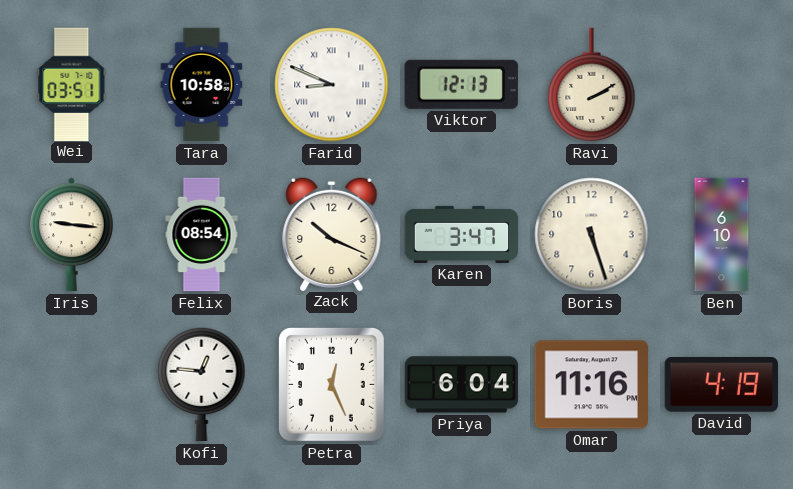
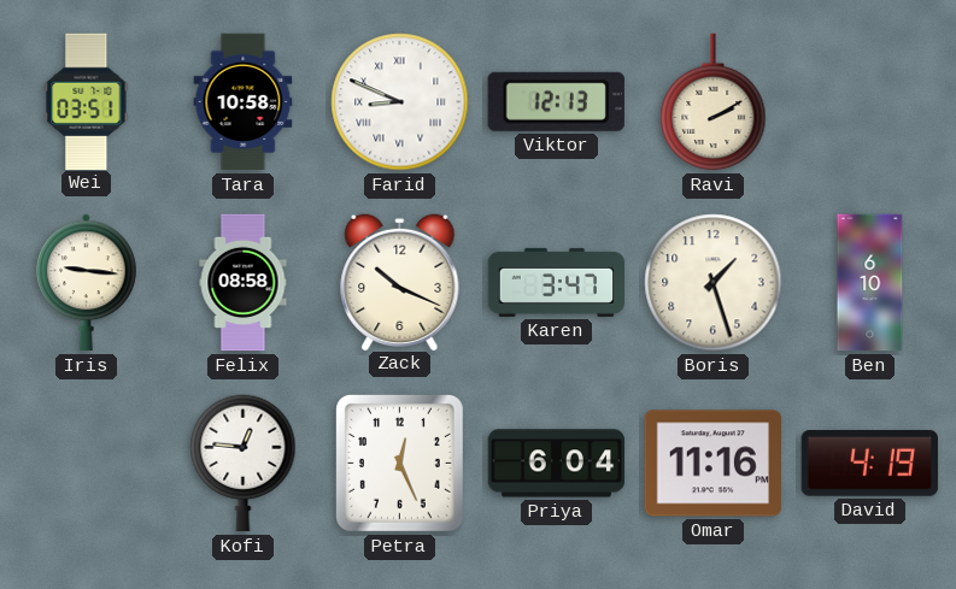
Felix: 08:54 -> 08:58
Boris: 5:27 -> 1:27
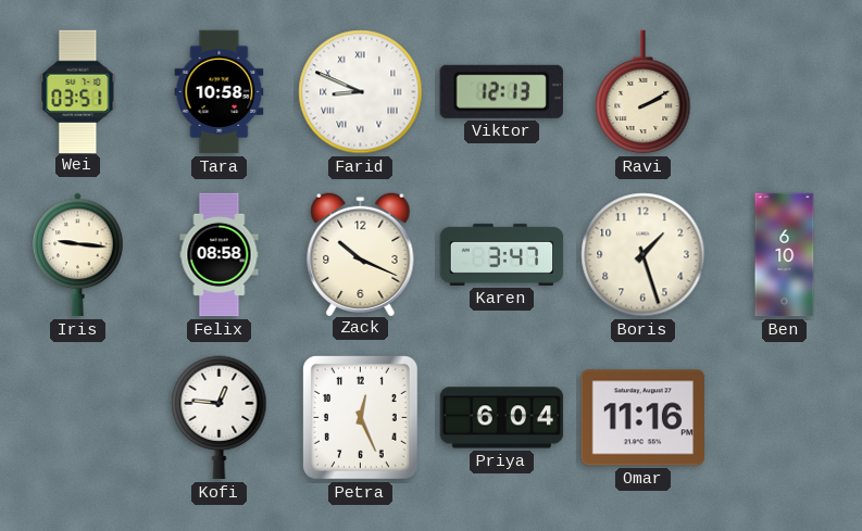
David: 4:19 -> none
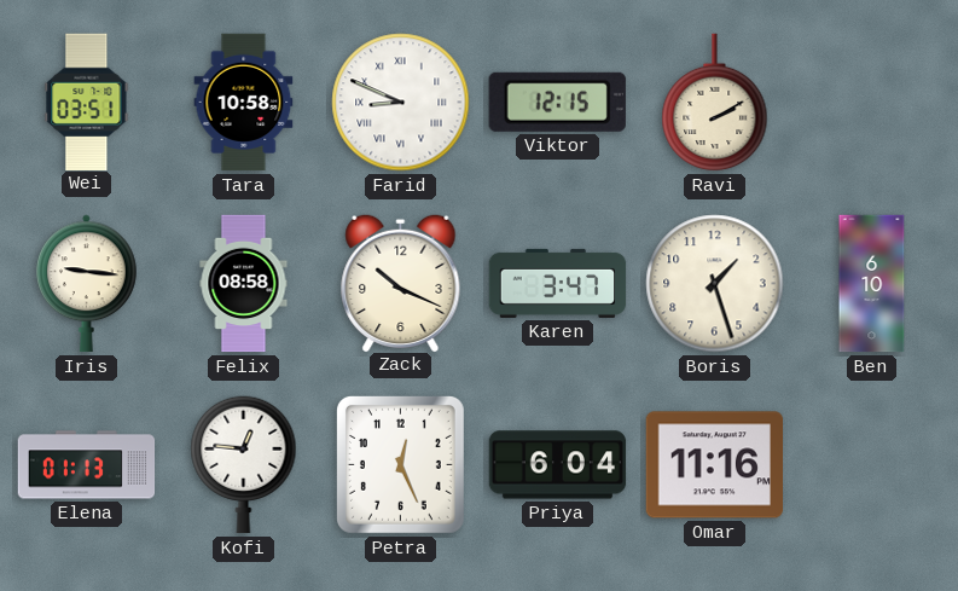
Viktor: 12:13 -> 12:15
Elena: none -> 01:13
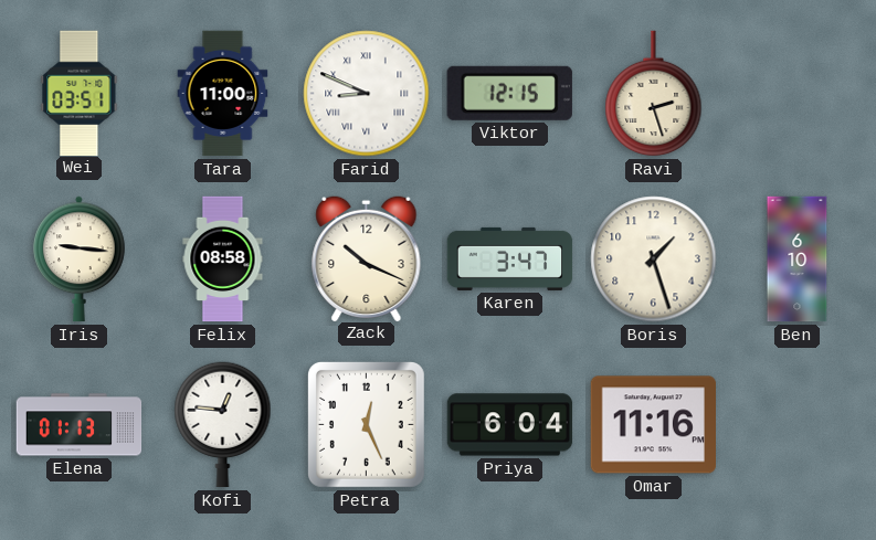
Tara: 10:58 -> 11:00
Ravi: 2:10 -> 2:27
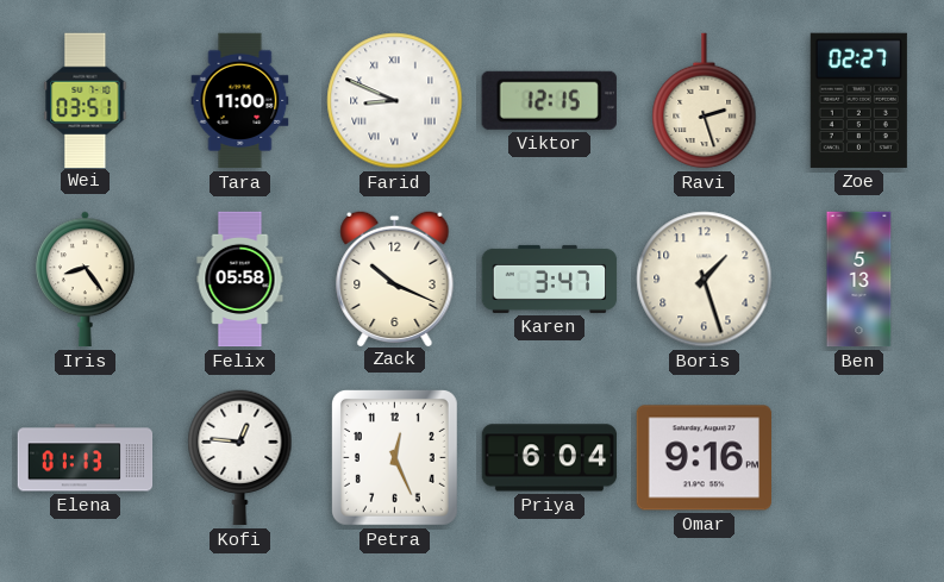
Zoe: none -> 02:27
Iris: 9:16 -> 8:24
Felix: 08:58 -> 05:58
Ben: 6:10 -> 5:13
Omar: 11:16 -> 9:16
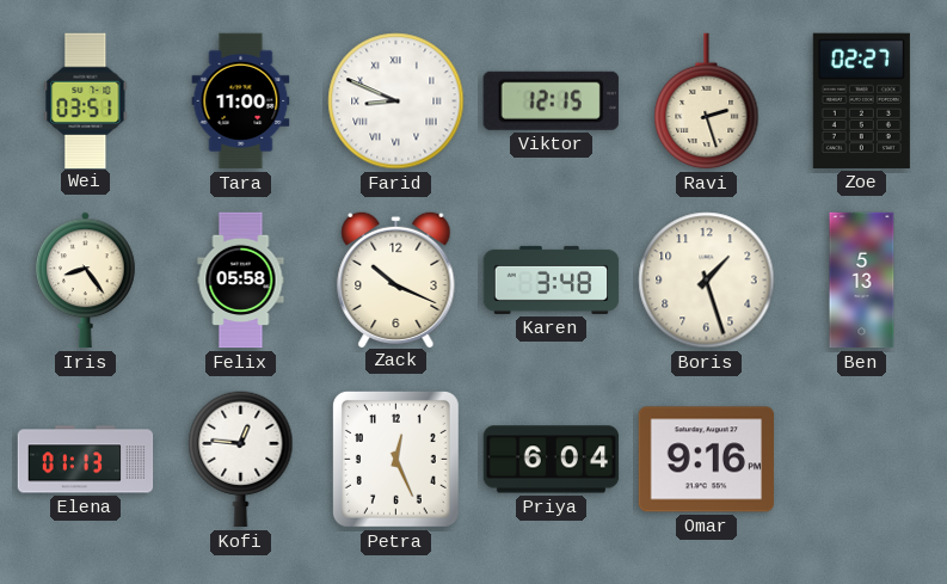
Karen: 3:47 -> 3:48
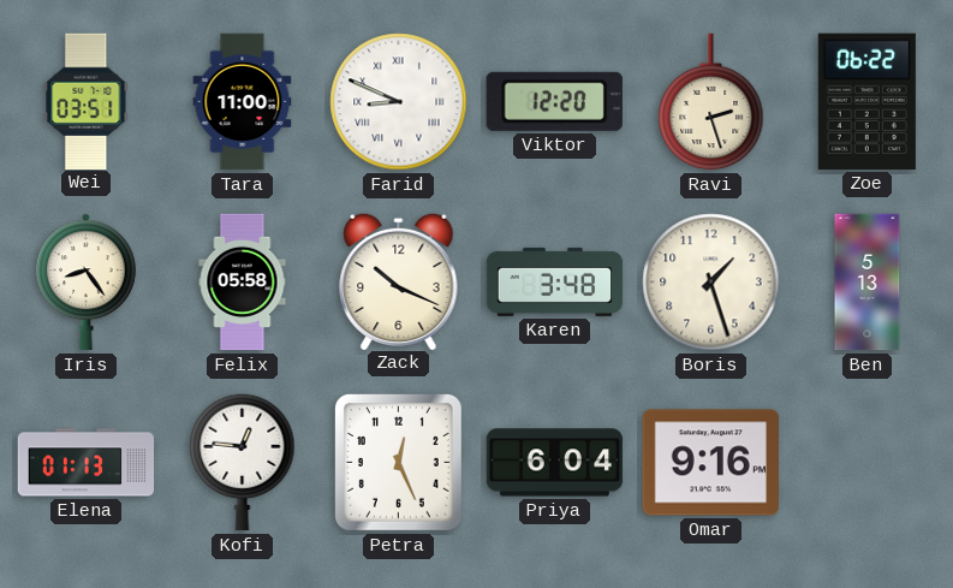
Viktor: 12:15 -> 12:20
Zoe: 02:27 -> 06:22
